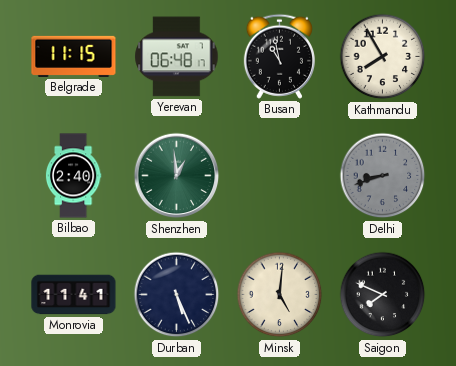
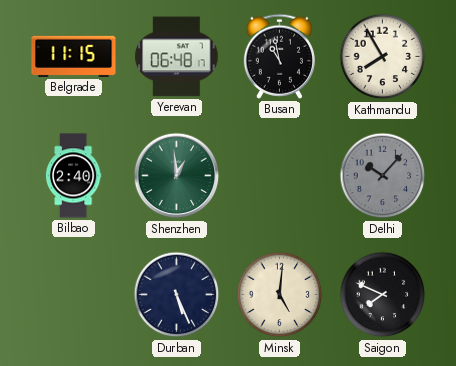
Delhi: 8:42 -> 10:07
Monrovia: 11:41 -> none
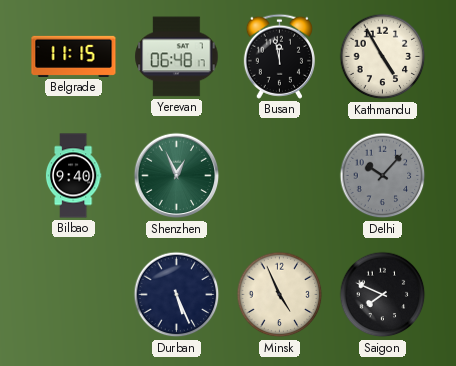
Busan: 10:58 -> 11:58
Kathmandu: 7:55 -> 4:55
Bilbao: 2:40 -> 9:40
Shenzhen: 12:59 -> 12:56
Minsk: 5:01 -> 4:56
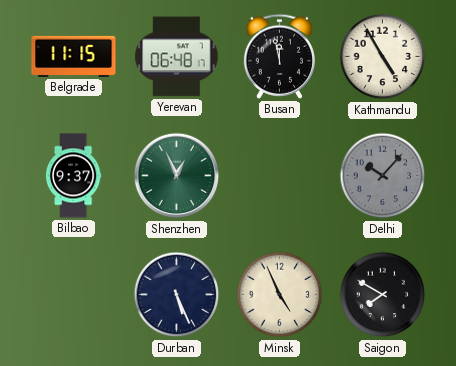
Bilbao: 9:40 -> 9:37
Saigon: 7:49 -> 7:50
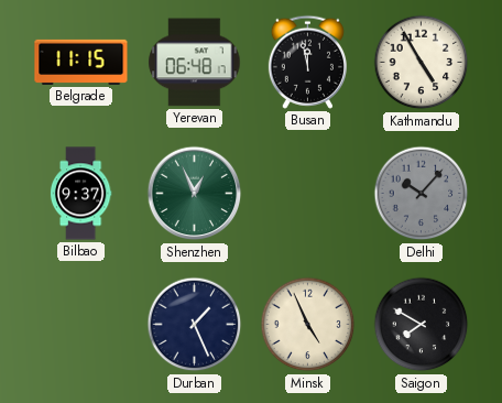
Durban: 5:26 -> 1:26
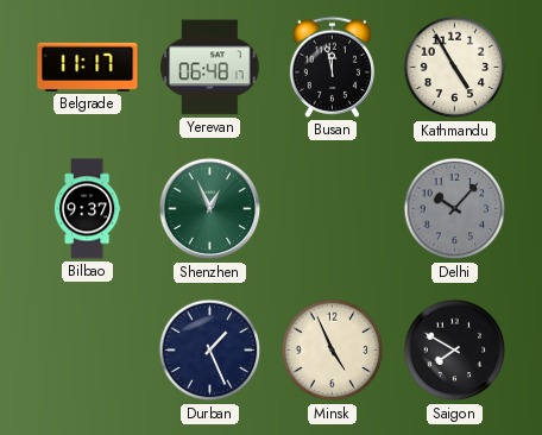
Belgrade: 11:15 -> 11:17
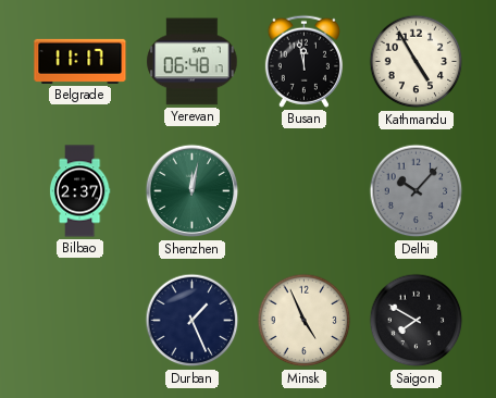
Bilbao: 9:37 -> 2:37
Shenzhen: 12:56 -> 12:02
